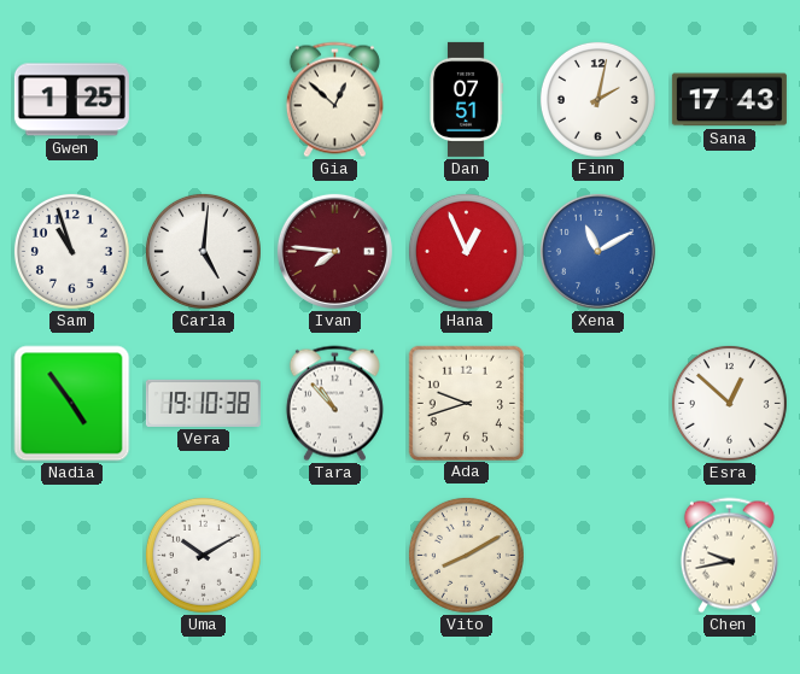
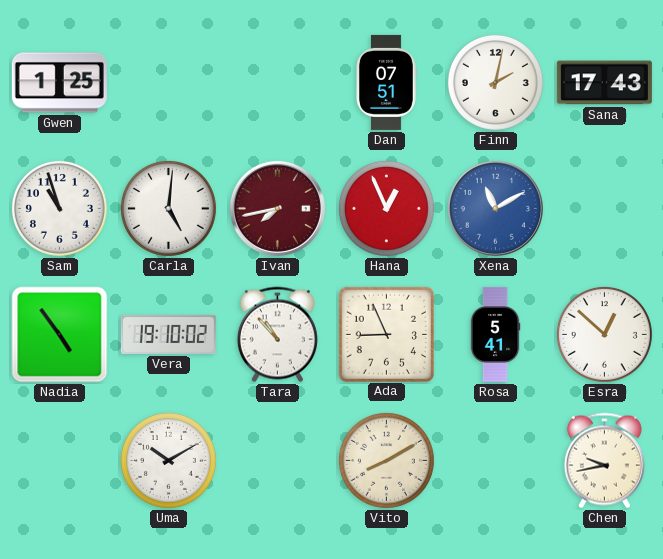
Gia: 12:52 -> none
Ivan: 7:46 -> 7:43
Vera: 19:10:38 -> 19:10:02
Ada: 9:42 -> 8:56
Rosa: none -> 5:41
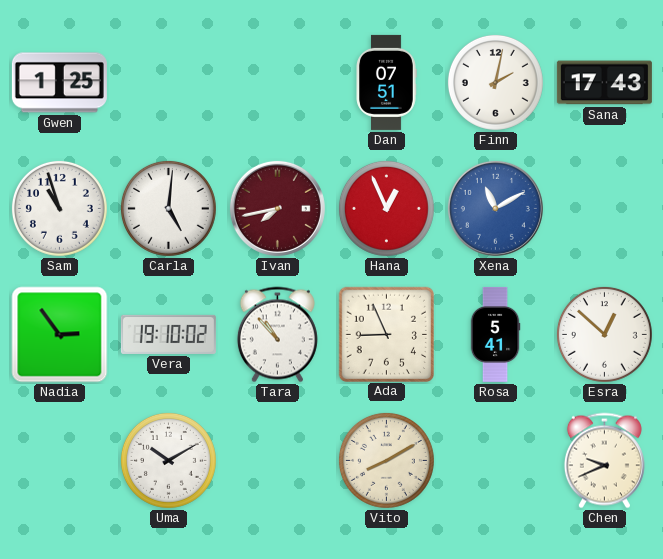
Nadia: 4:54 -> 2:54
Chen: 9:43 -> 9:41
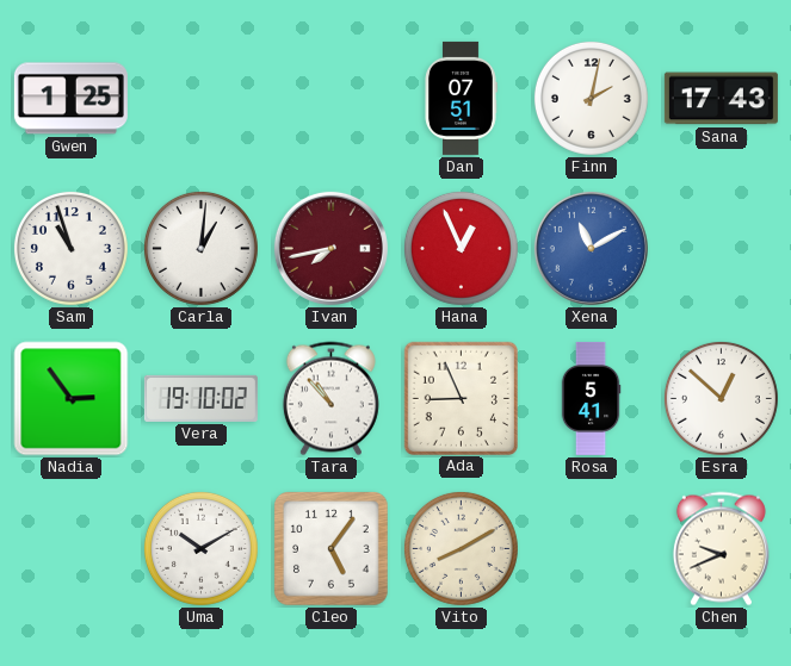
Carla: 5:01 -> 1:01
Cleo: none -> 5:06
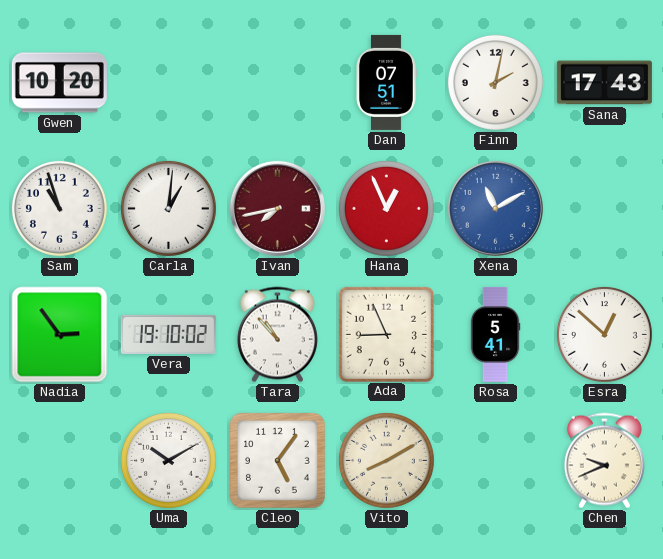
Gwen: 1:25 -> 10:20
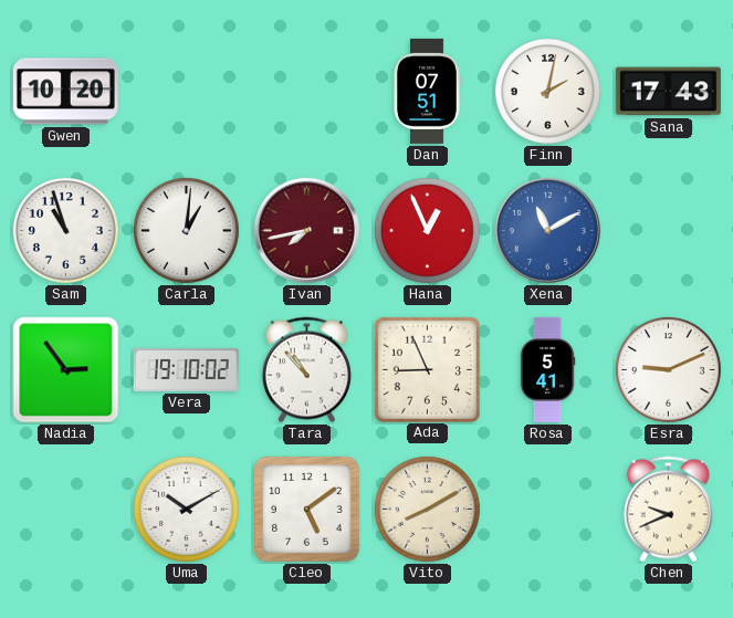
Esra: 12:52 -> 9:11
Cleo: 5:06 -> 5:09
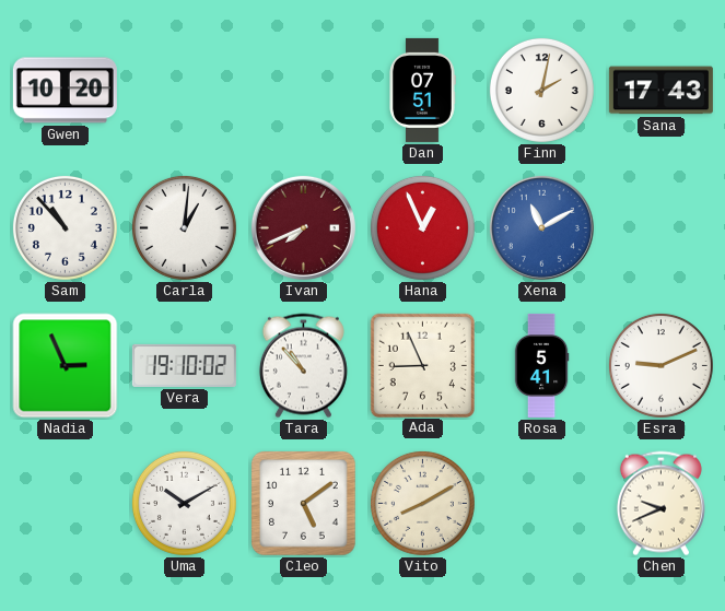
Sam: 10:57 -> 10:53
Ivan: 7:43 -> 7:41
Nadia: 2:54 -> 2:56
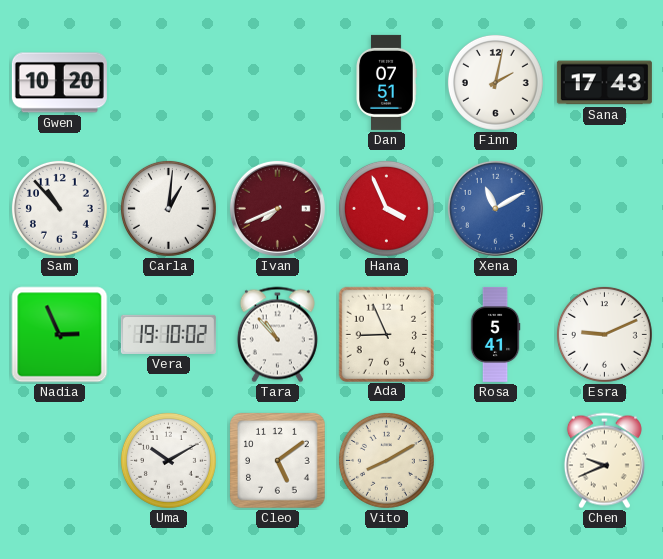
Hana: 12:56 -> 3:56
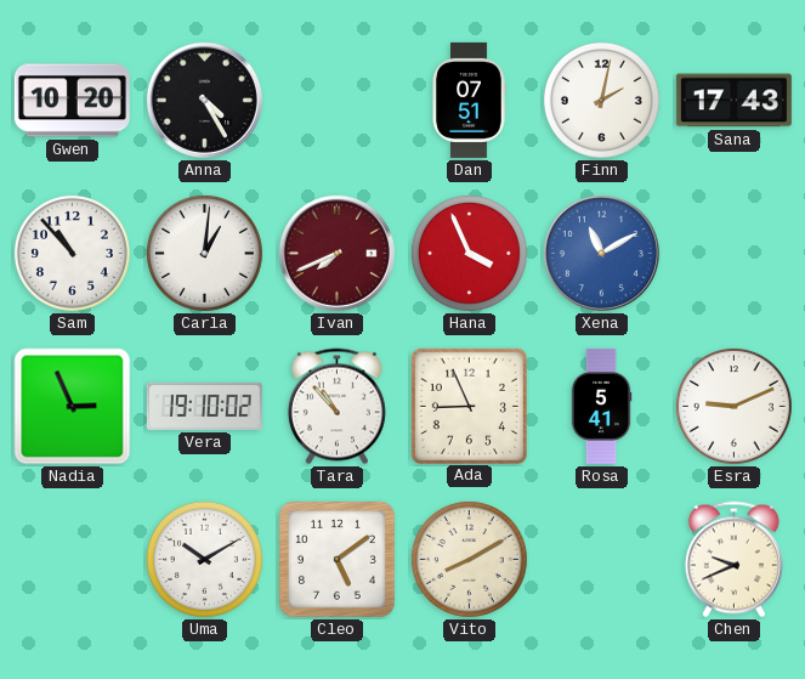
Anna: none -> 4:25
